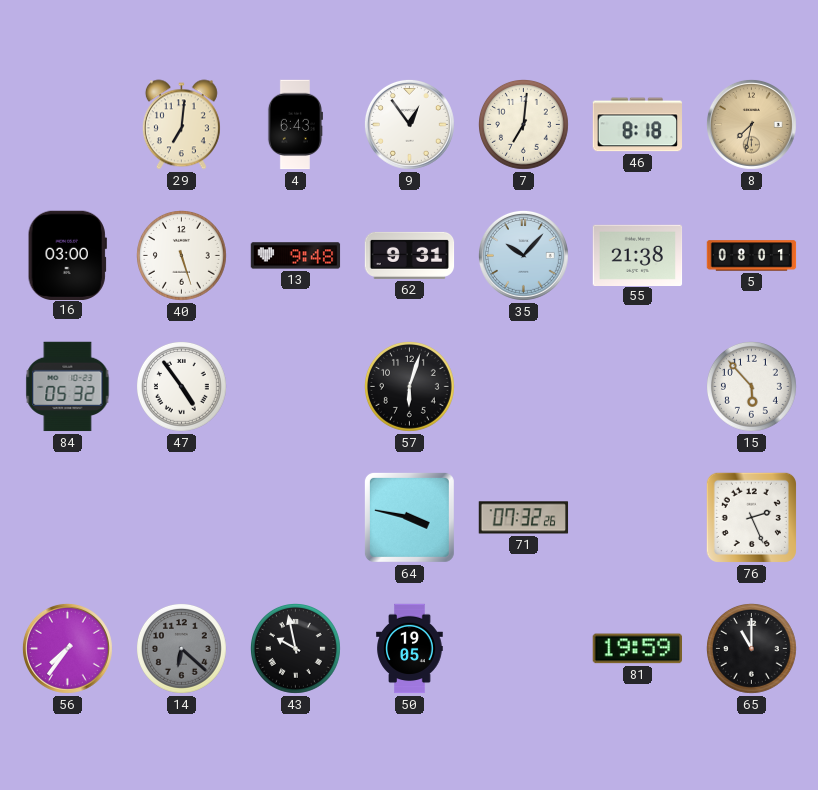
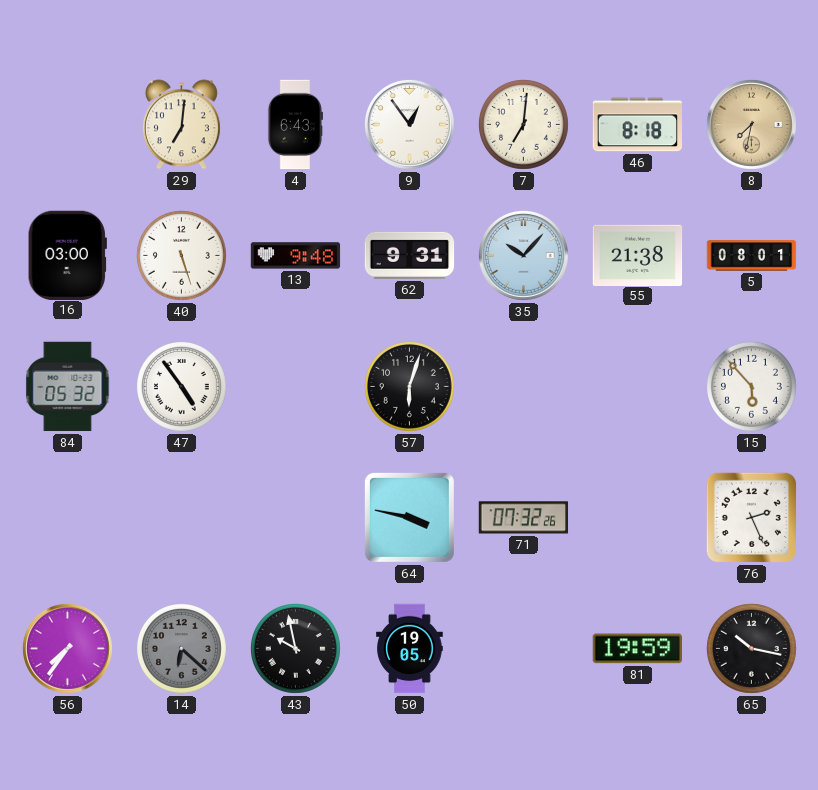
65: 11:00 -> 10:17
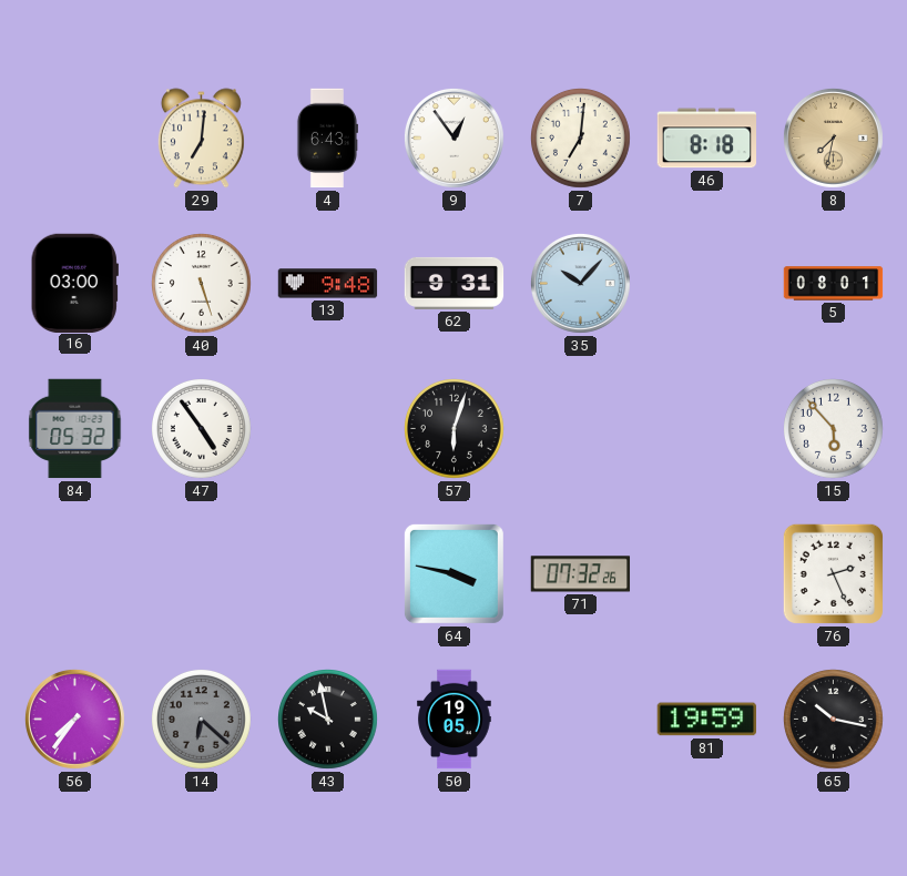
55: 21:38 -> none
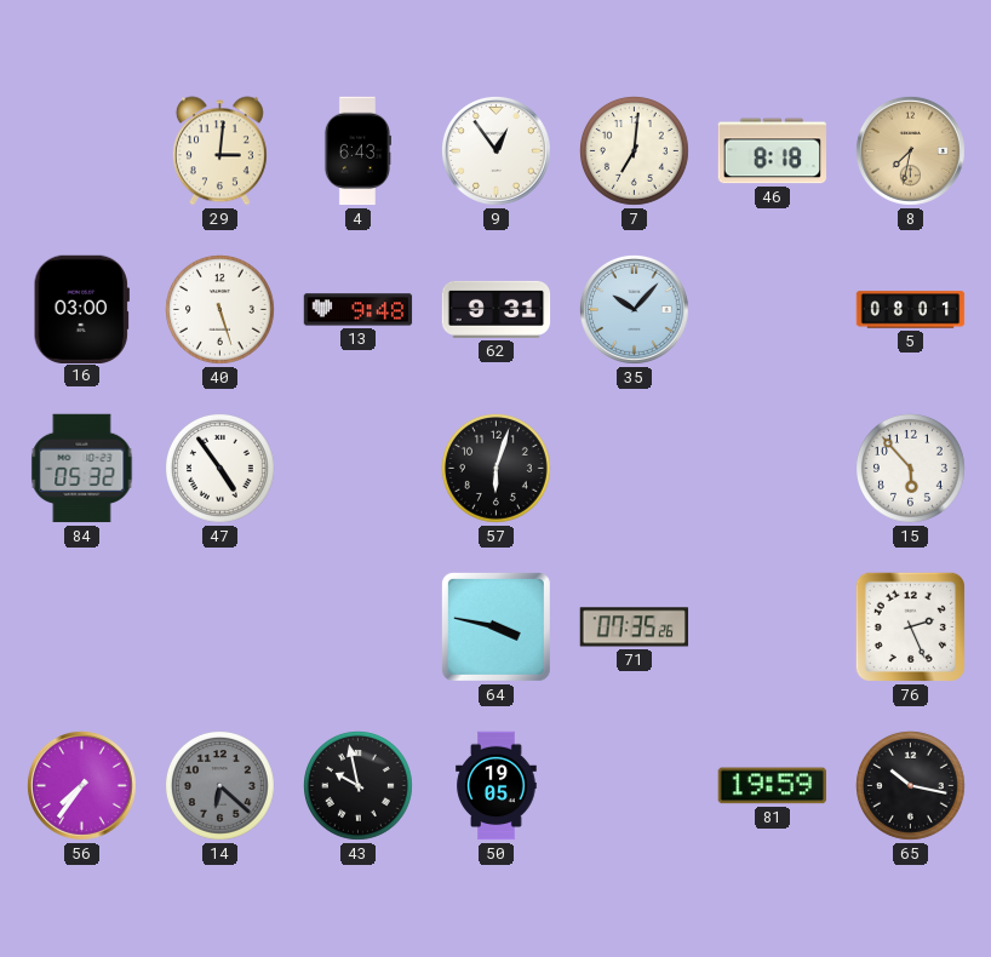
29: 7:01 -> 3:01
71: 07:32 -> 07:35
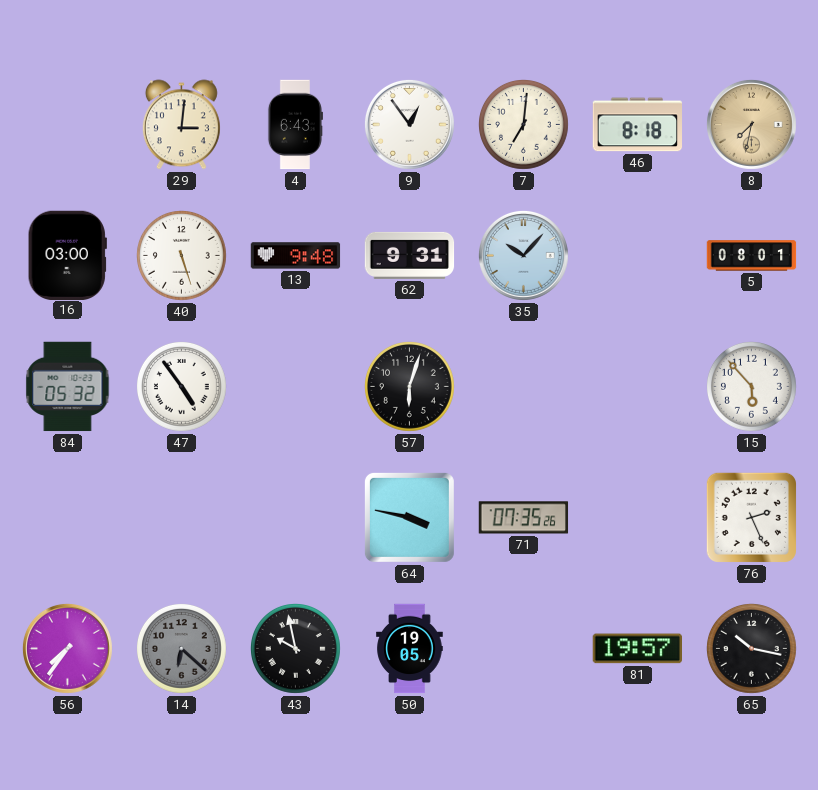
81: 19:59 -> 19:57
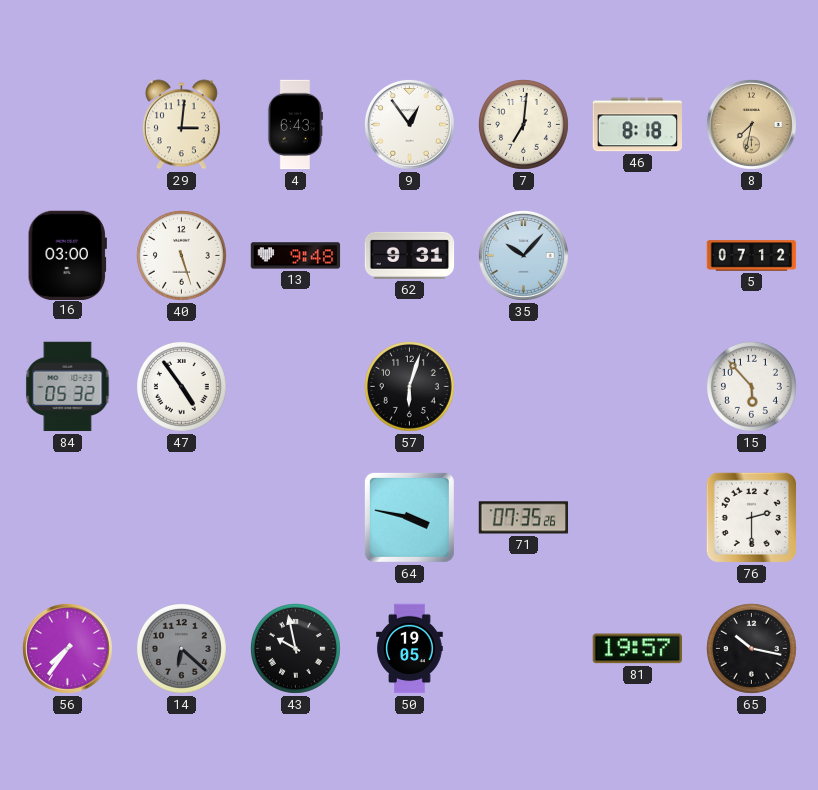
5: 08:01 -> 07:12
76: 2:26 -> 2:30
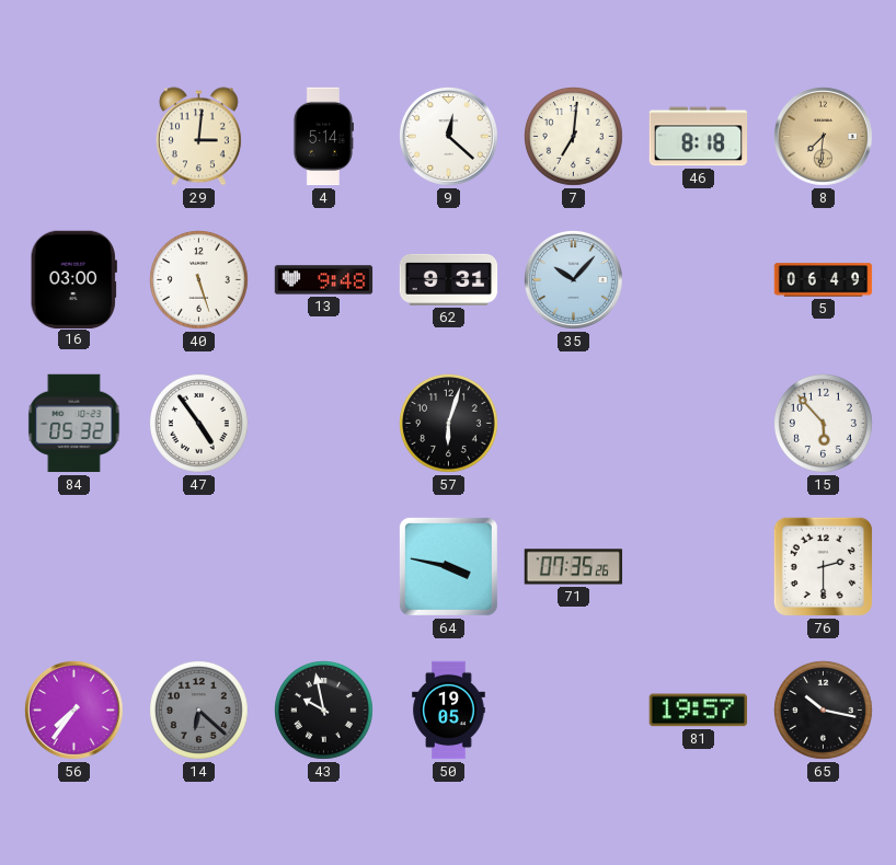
4: 6:43 -> 5:14
9: 12:54 -> 12:22
8: 7:32 -> 7:31
5: 07:12 -> 06:49
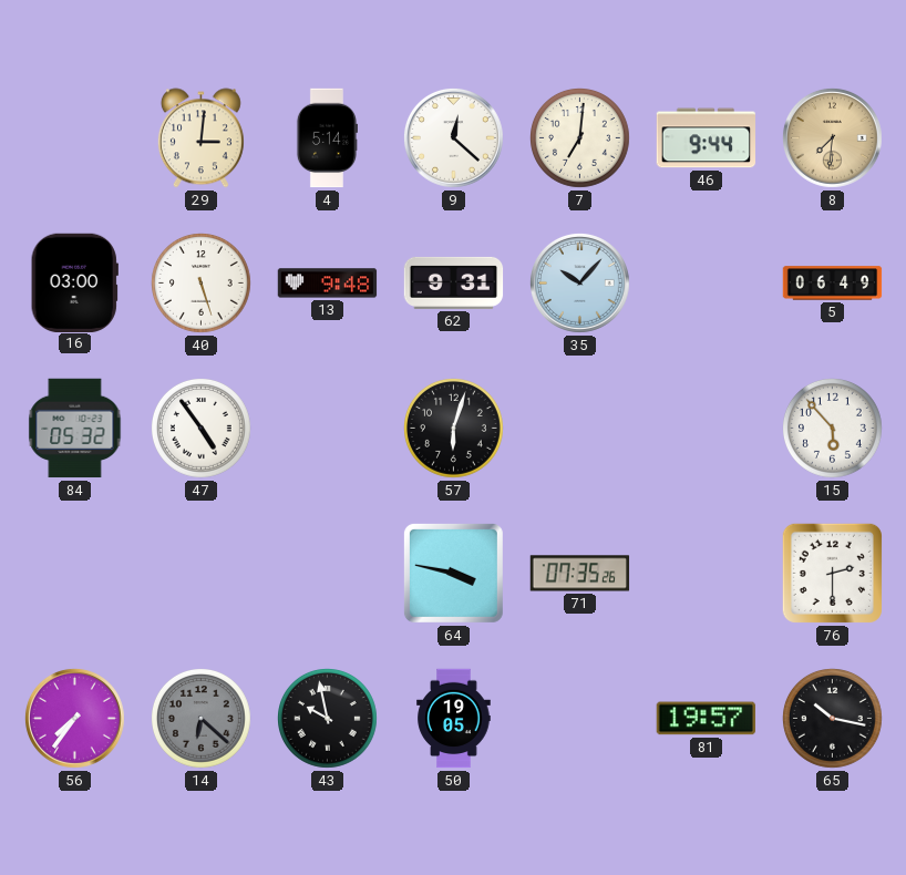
46: 8:18 -> 9:44
